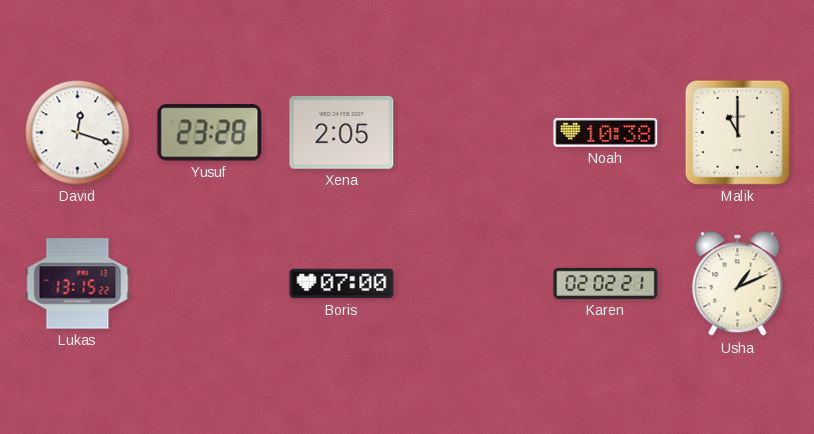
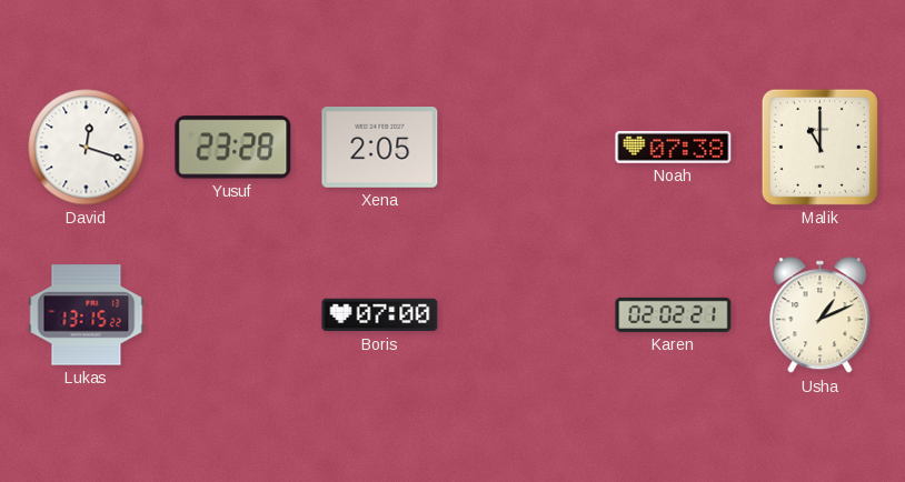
Noah: 10:38 -> 07:38
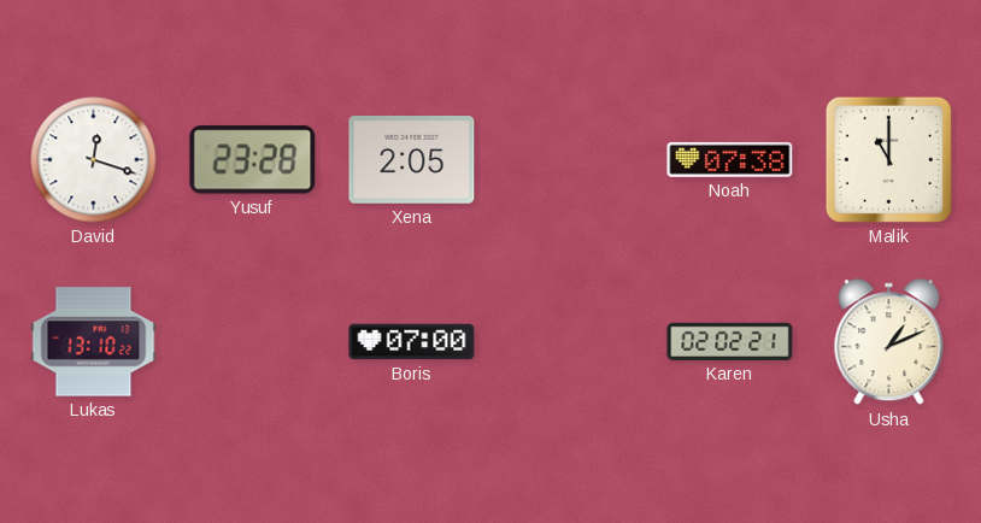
Lukas: 13:15 -> 13:10
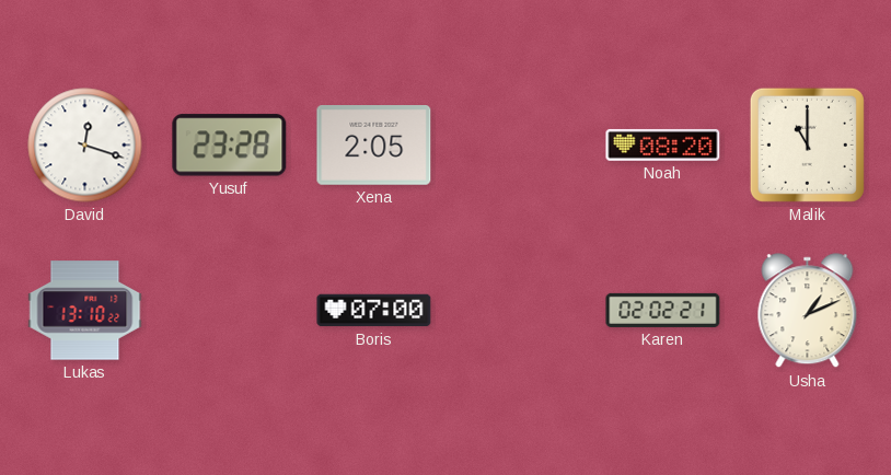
Noah: 07:38 -> 08:20
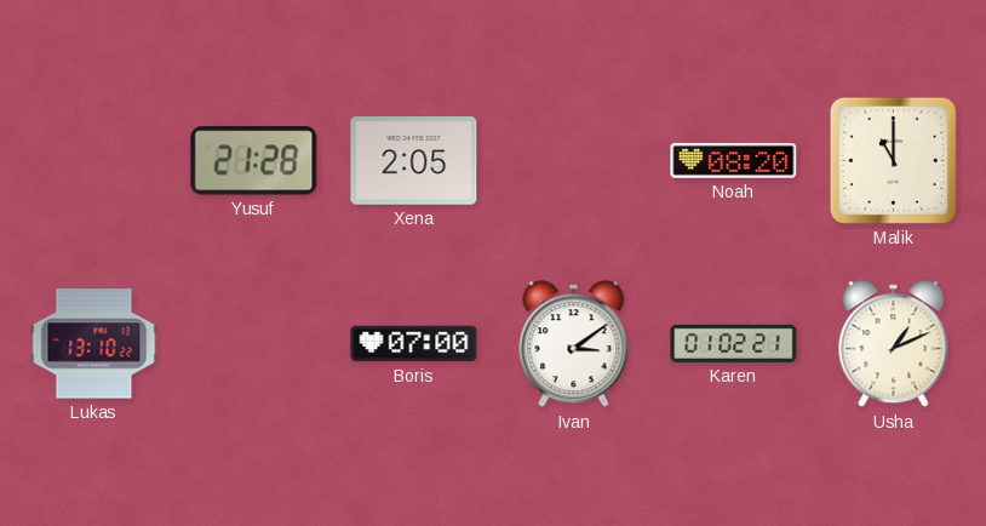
David: 12:18 -> none
Yusuf: 23:28 -> 21:28
Ivan: none -> 3:09
Karen: 02:02 -> 01:02
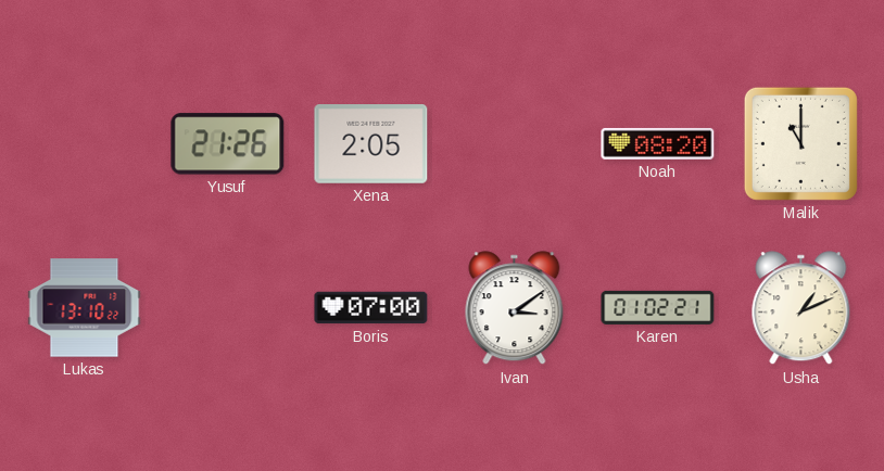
Yusuf: 21:28 -> 21:26
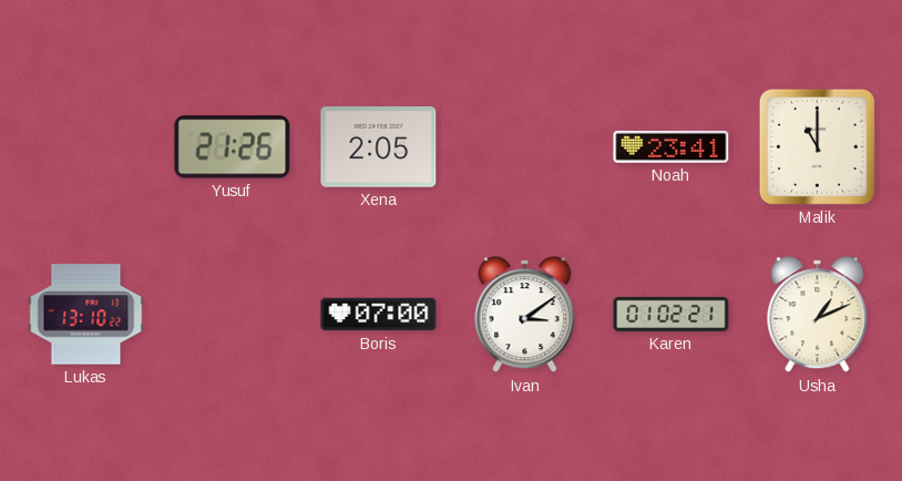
Noah: 08:20 -> 23:41
